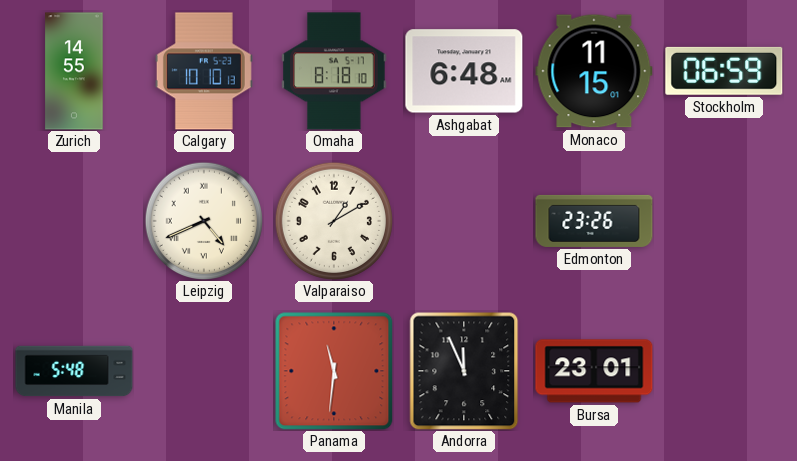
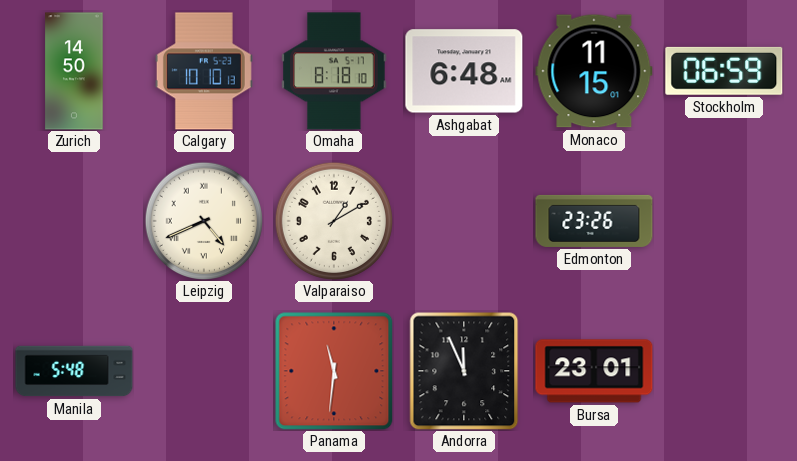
Zurich: 14:55 -> 14:50
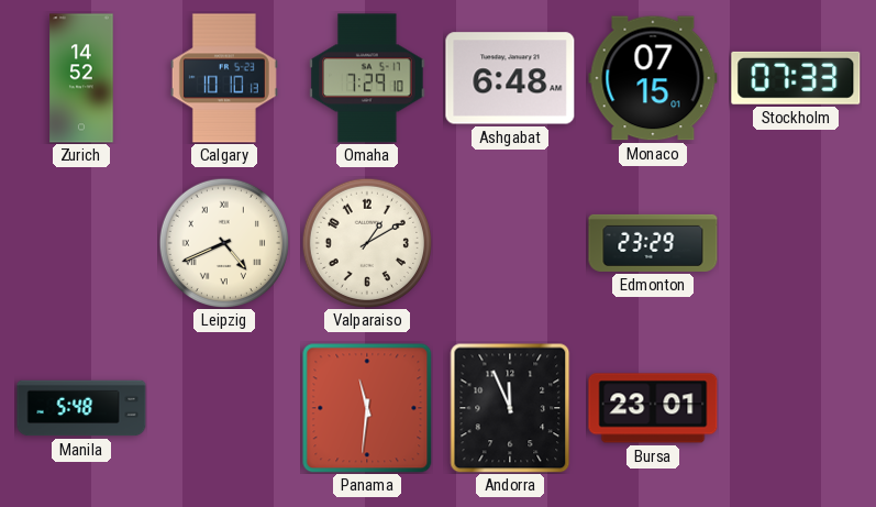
Zurich: 14:50 -> 14:52
Omaha: 8:18 -> 7:29
Monaco: 11:15 -> 07:15
Stockholm: 06:59 -> 07:33
Edmonton: 23:26 -> 23:29
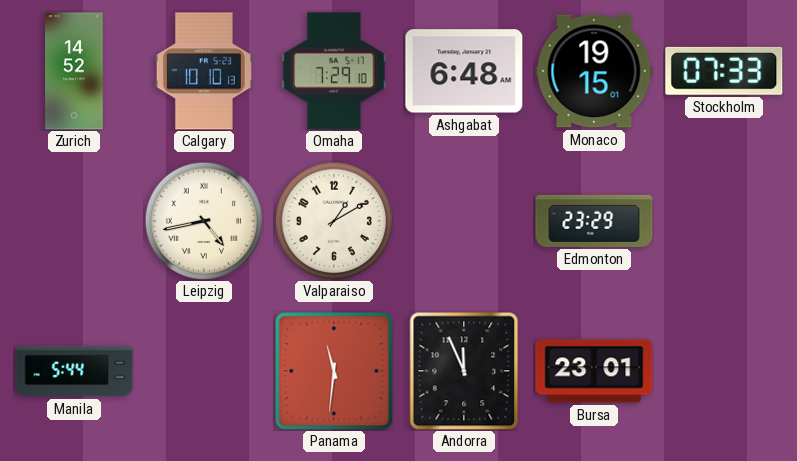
Monaco: 07:15 -> 19:15
Leipzig: 4:41 -> 4:43
Manila: 5:48 -> 5:44
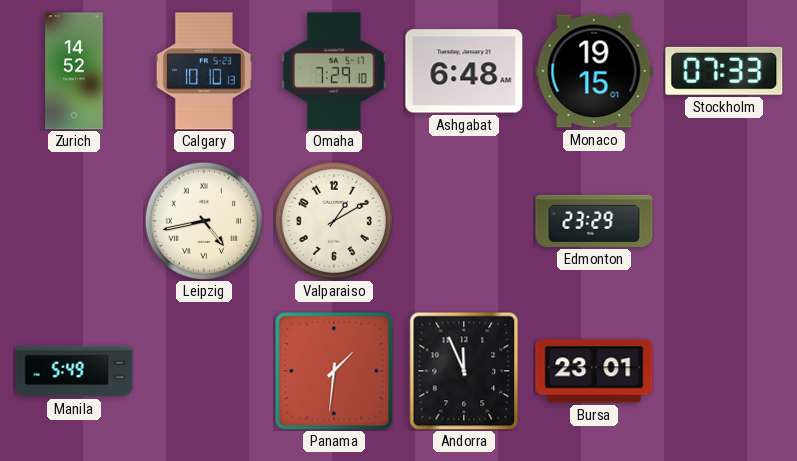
Manila: 5:44 -> 5:49
Panama: 11:31 -> 1:31
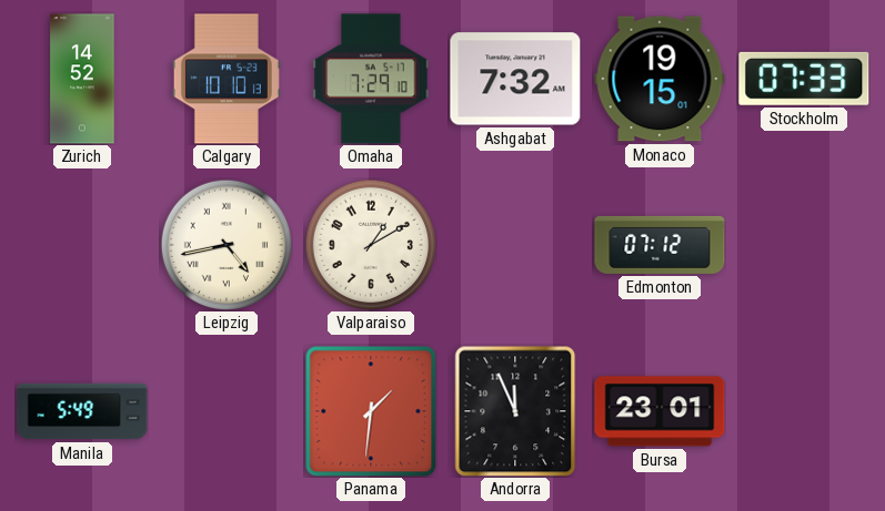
Ashgabat: 6:48 -> 7:32
Edmonton: 23:29 -> 07:12
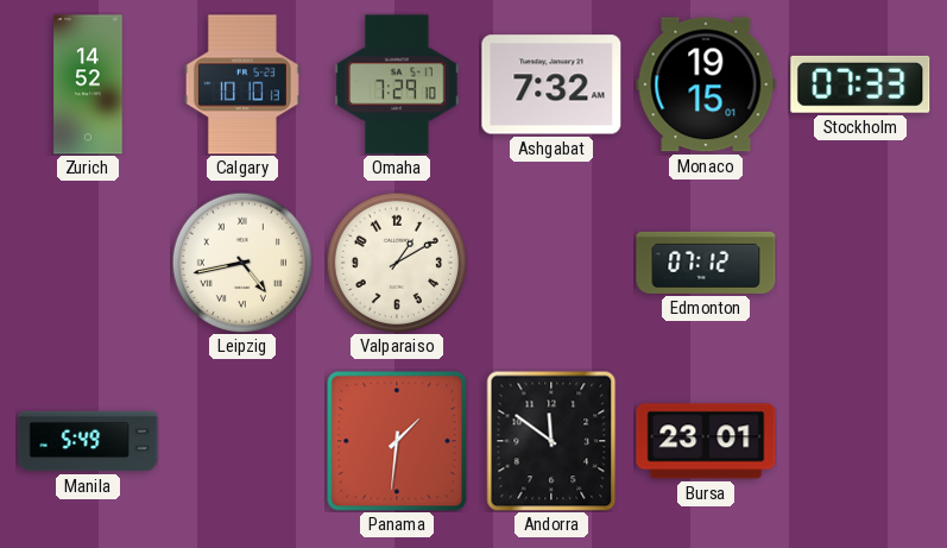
Andorra: 11:56 -> 11:51
